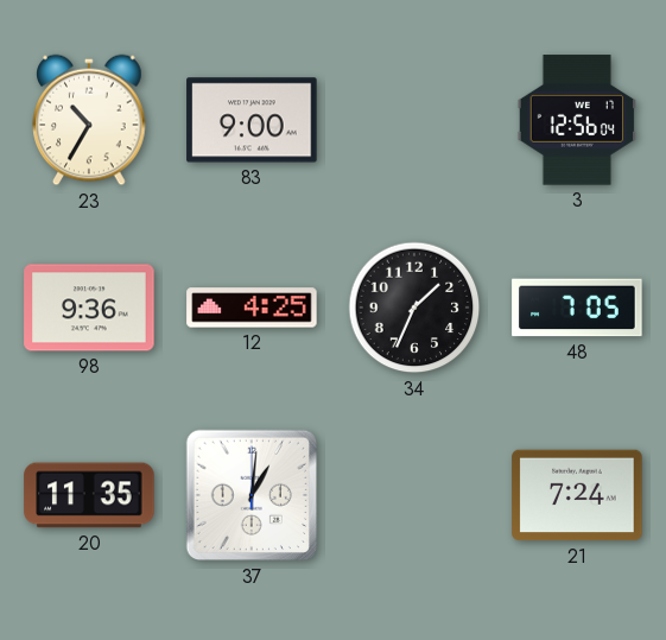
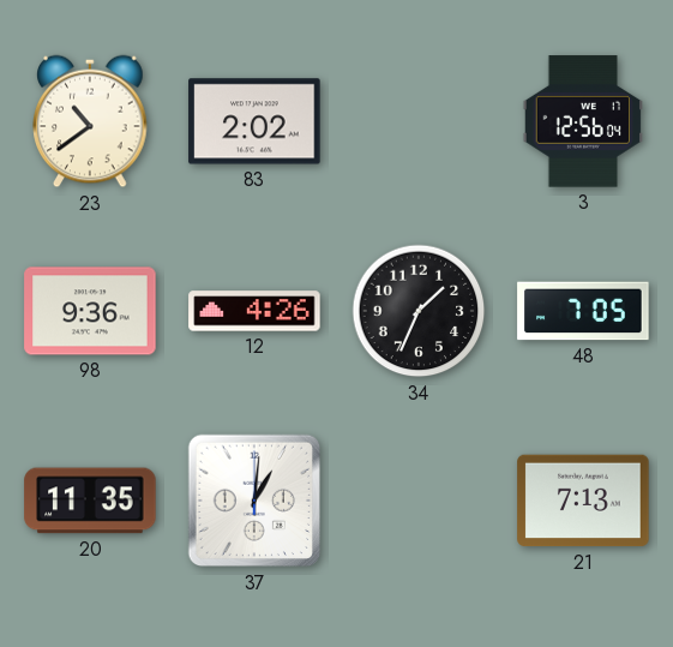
23: 10:35 -> 10:39
83: 9:00 -> 2:02
12: 4:25 -> 4:26
21: 7:24 -> 7:13
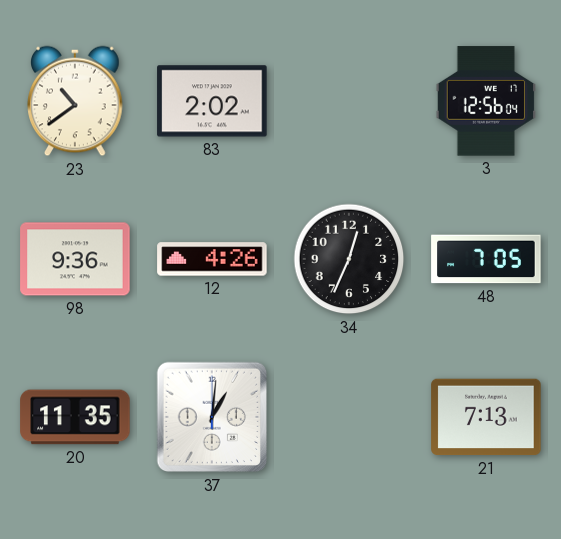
34: 1:34 -> 12:34
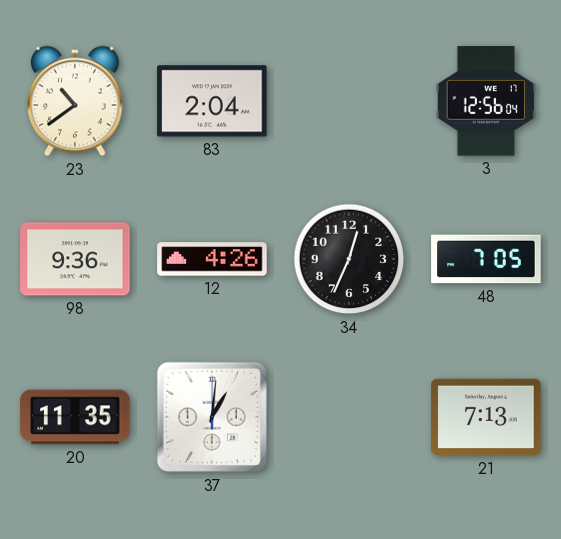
83: 2:02 -> 2:04
